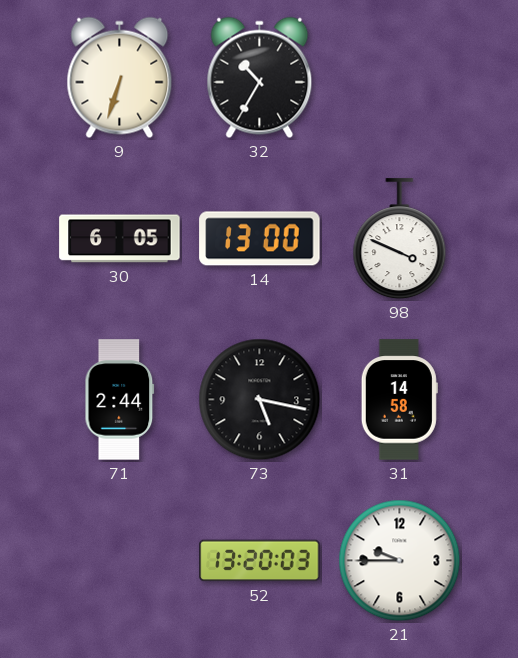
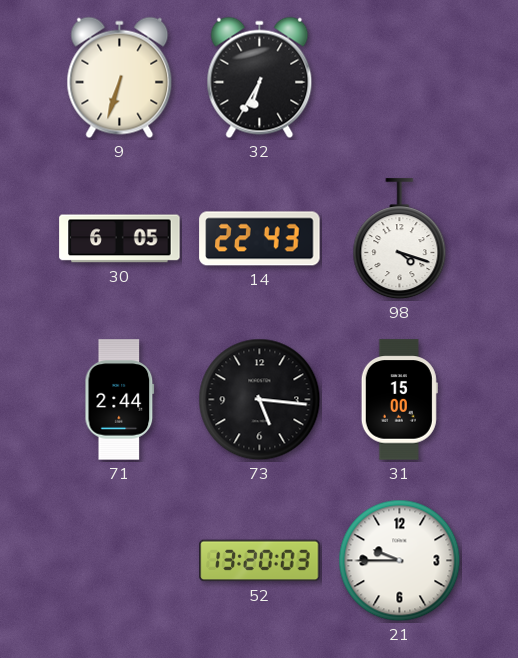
32: 10:35 -> 6:35
14: 13:00 -> 22:43
98: 3:49 -> 4:18
73: 5:17 -> 5:16
31: 14:58 -> 15:00
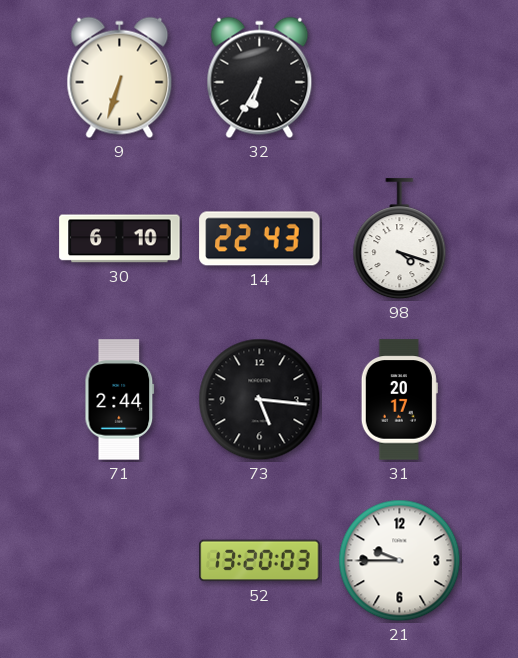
30: 6:05 -> 6:10
31: 15:00 -> 20:17
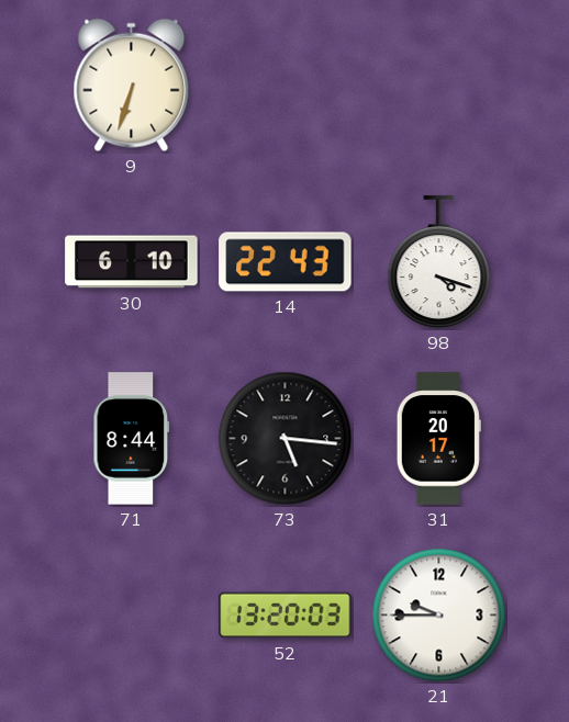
32: 6:35 -> none
71: 2:44 -> 8:44
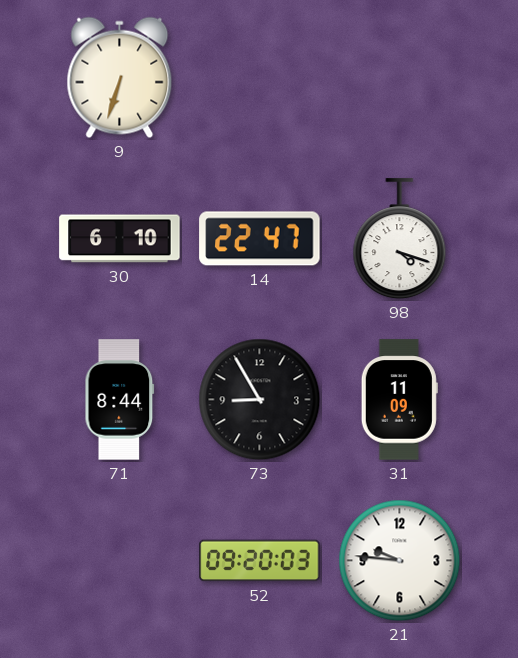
14: 22:43 -> 22:47
73: 5:16 -> 8:55
31: 20:17 -> 11:09
52: 13:20 -> 09:20
21: 9:45 -> 9:46
